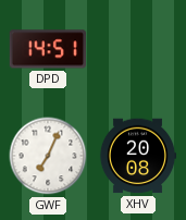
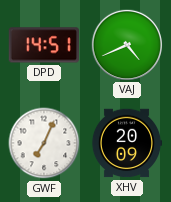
VAJ: none -> 4:41
XHV: 20:08 -> 20:09
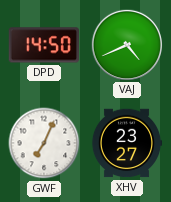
DPD: 14:51 -> 14:50
XHV: 20:09 -> 23:27
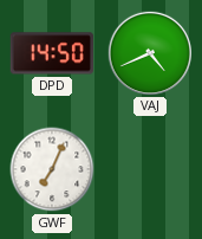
XHV: 23:27 -> none
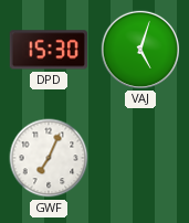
DPD: 14:50 -> 15:30
VAJ: 4:41 -> 5:03
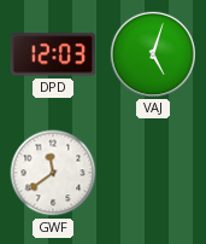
DPD: 15:30 -> 12:03
GWF: 7:04 -> 11:39
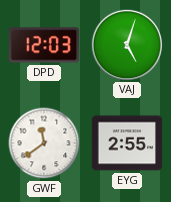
EYG: none -> 2:55
